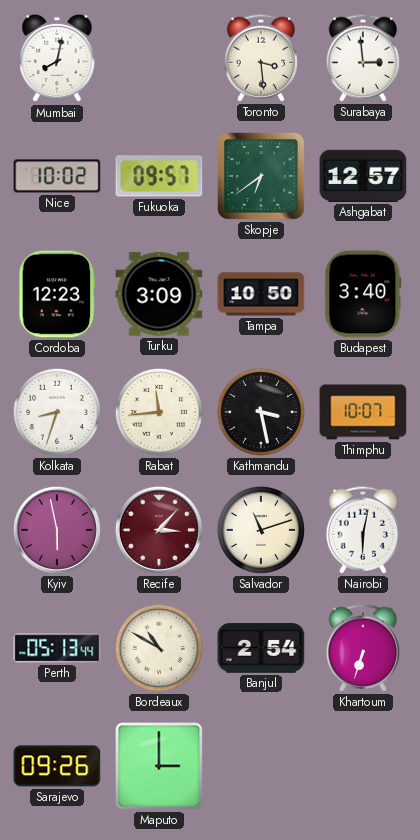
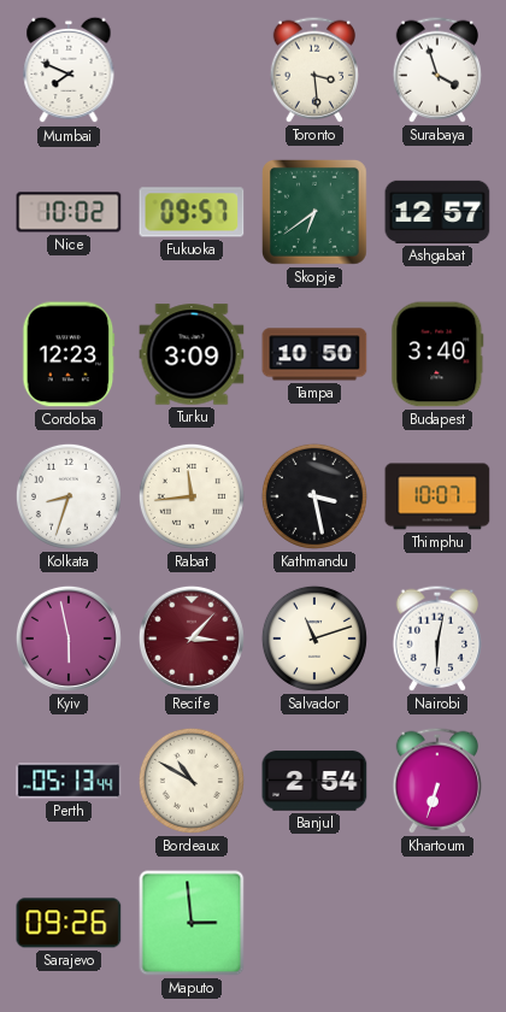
Mumbai: 8:02 -> 7:49
Surabaya: 2:59 -> 3:57
Maputo: 3:00 -> 2:59
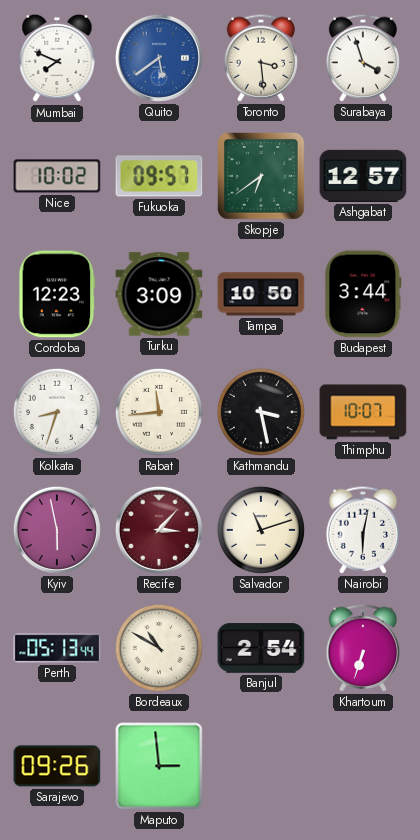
Quito: none -> 5:39
Budapest: 3:40 -> 3:44
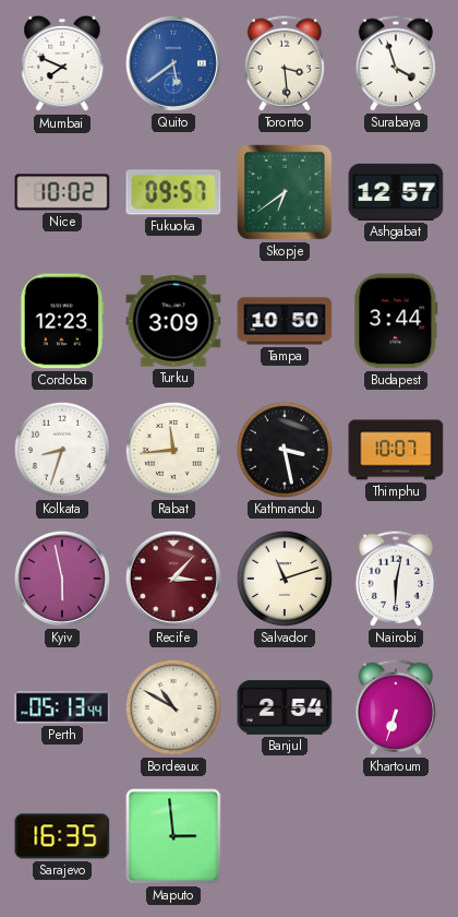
Sarajevo: 09:26 -> 16:35
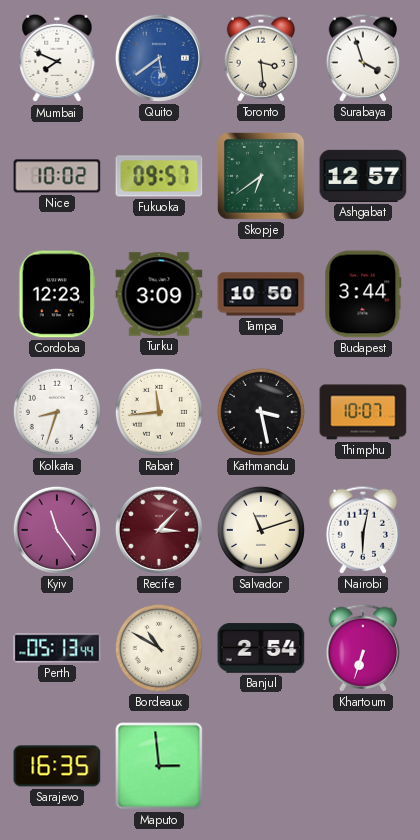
Kyiv: 5:58 -> 11:24
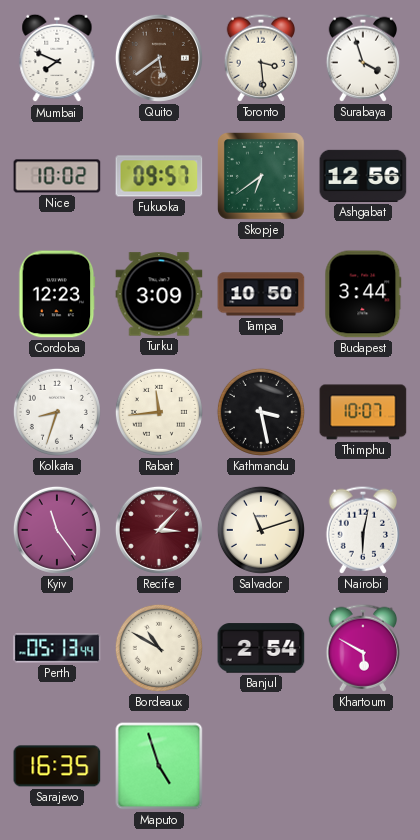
Quito dial: blue -> brown
Ashgabat: 12:57 -> 12:56
Khartoum: 6:33 -> 5:50
Maputo: 2:59 -> 4:57
